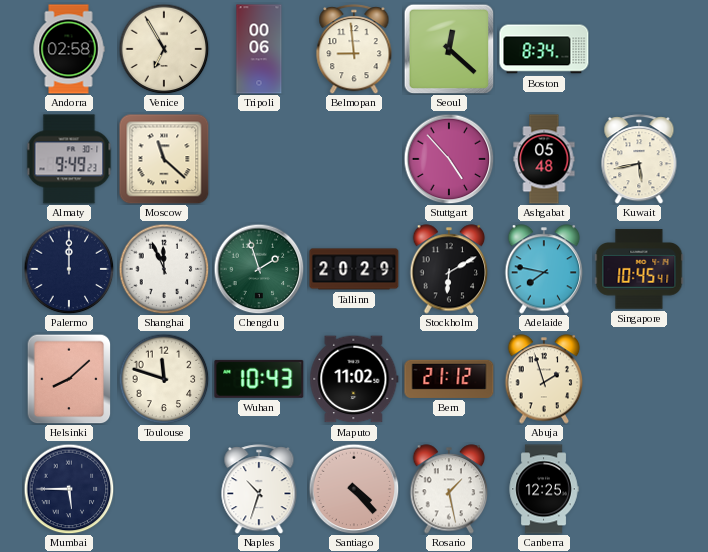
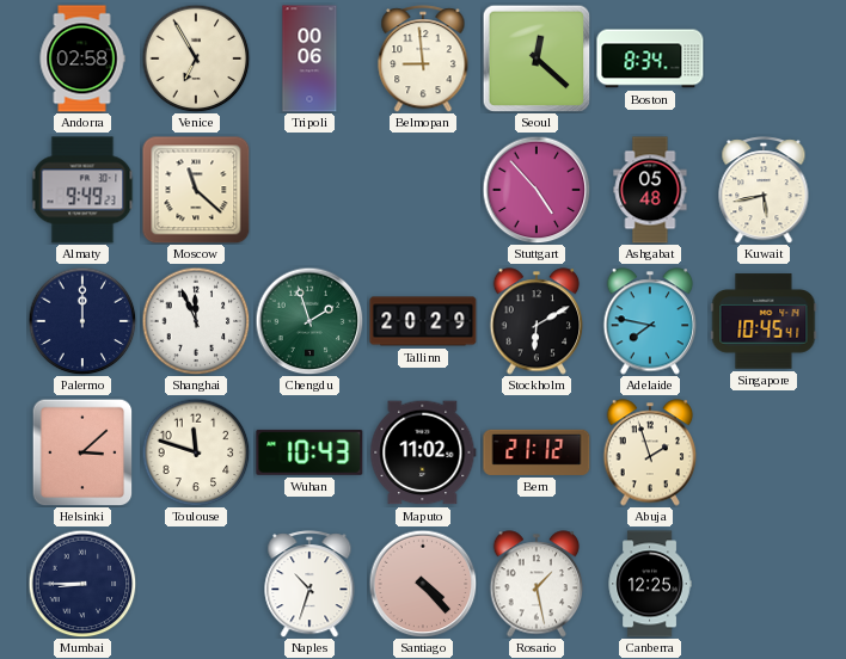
Helsinki: 8:08 -> 3:08
Mumbai: 5:45 -> 8:45
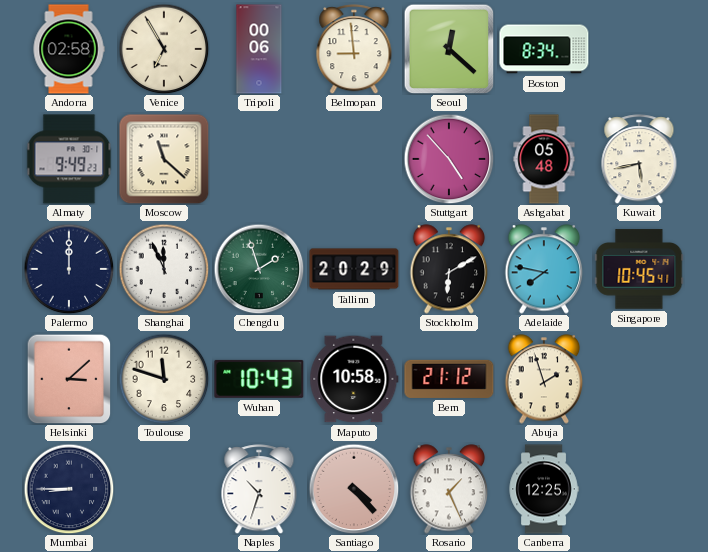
Maputo: 11:02 -> 10:58
Rosario: 1:28 -> 1:26
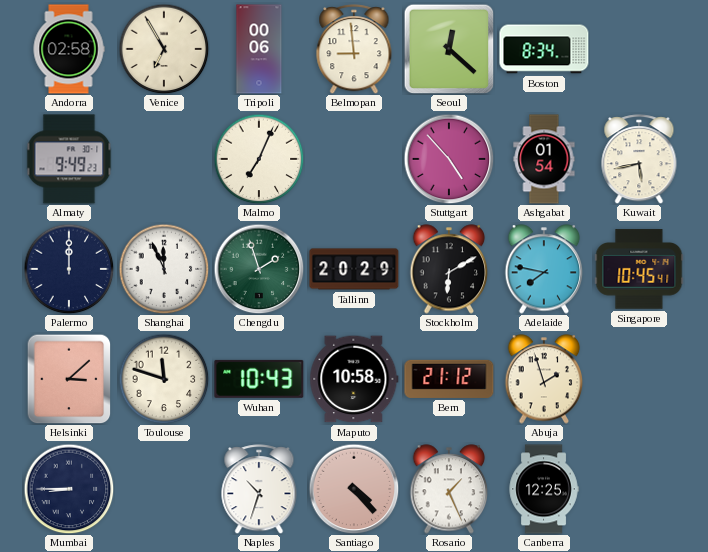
Moscow: 11:22 -> none
Malmo: none -> 7:04
Ashgabat: 05:48 -> 01:54
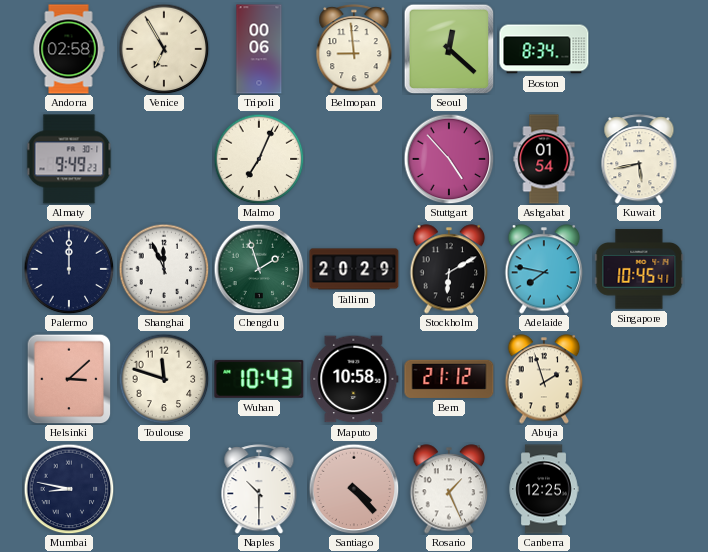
Mumbai: 8:45 -> 8:47
Naples: 10:33 -> 10:30
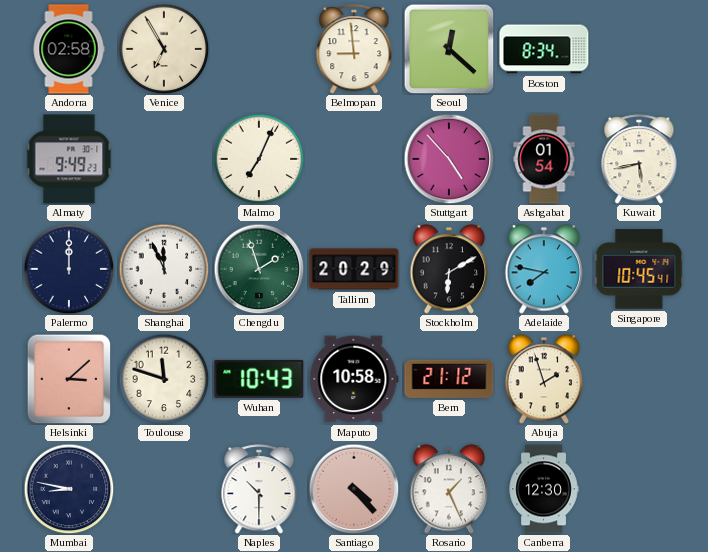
Tripoli: 00:06 -> none
Canberra: 12:25 -> 12:30
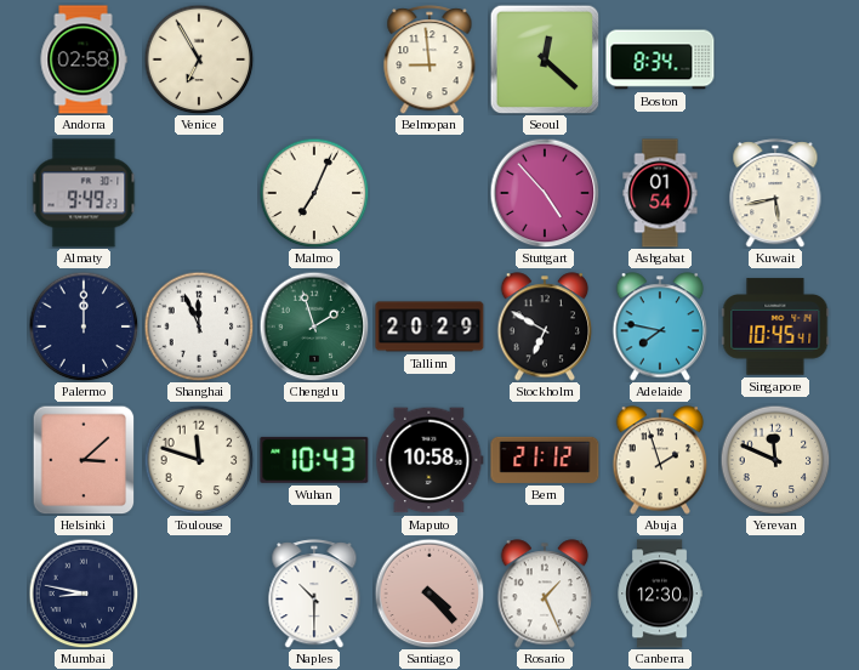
Stockholm: 6:10 -> 6:50
Yerevan: none -> 11:49
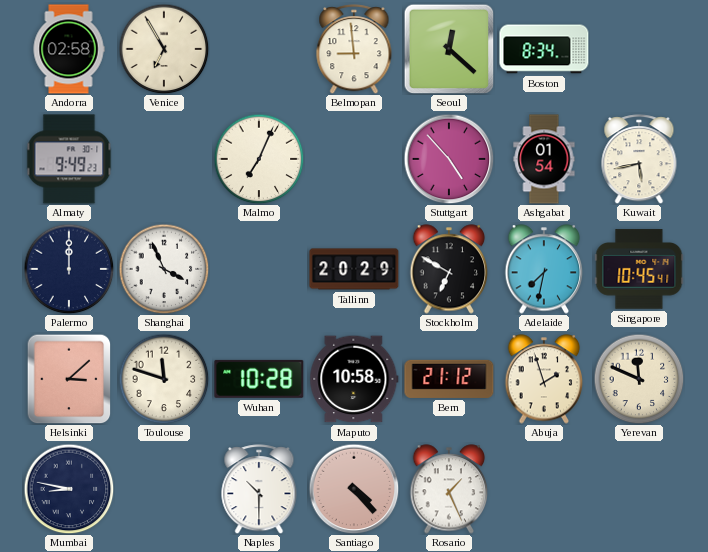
Shanghai: 11:56 -> 3:56
Chengdu: 1:57 -> none
Adelaide: 7:47 -> 7:32
Wuhan: 10:43 -> 10:28
Canberra: 12:30 -> none
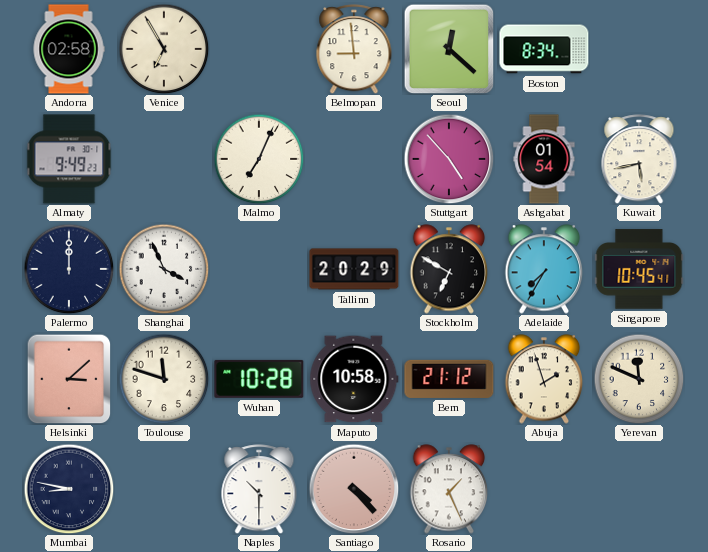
Adelaide: 7:32 -> 7:35
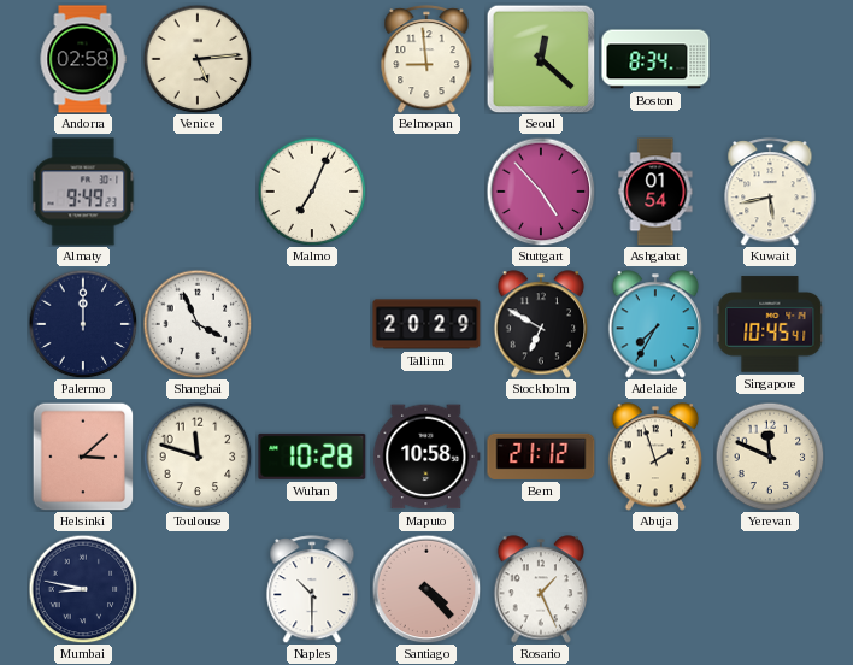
Venice: 6:55 -> 5:14
